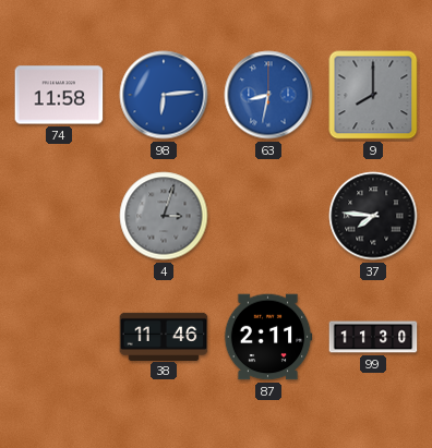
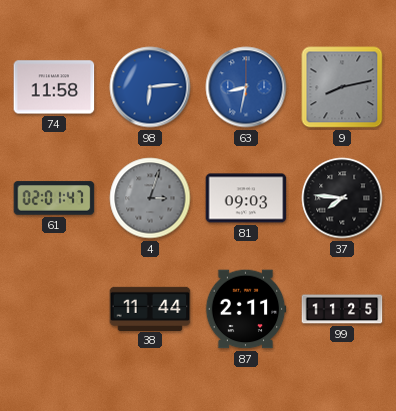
9: 8:00 -> 8:13
61: none -> 02:01
81: none -> 09:03
38: 11:46 -> 11:44
99: 11:30 -> 11:25
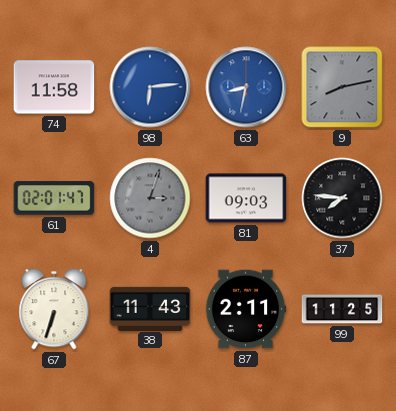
67: none -> 6:33
38: 11:44 -> 11:43
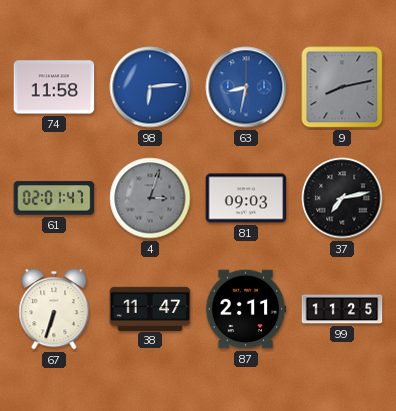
37: 7:46 -> 7:13
38: 11:43 -> 11:47
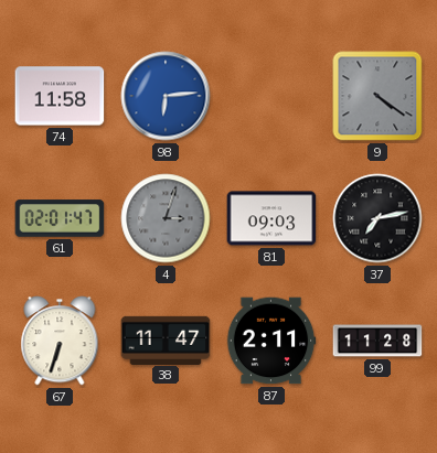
63: 8:32 -> none
9: 8:13 -> 4:21
99: 11:25 -> 11:28
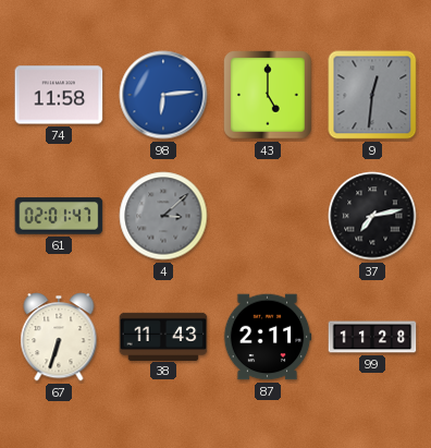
43: none -> 5:00
9: 4:21 -> 12:31
4: 3:03 -> 3:08
81: 09:03 -> none
38: 11:47 -> 11:43
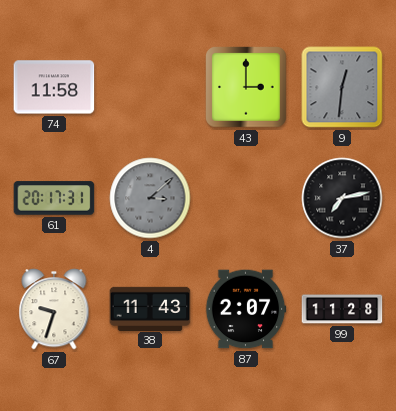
98: 6:14 -> none
43: 5:00 -> 3:00
61: 02:01 -> 20:17
67: 6:33 -> 9:33
87: 2:11 -> 2:07
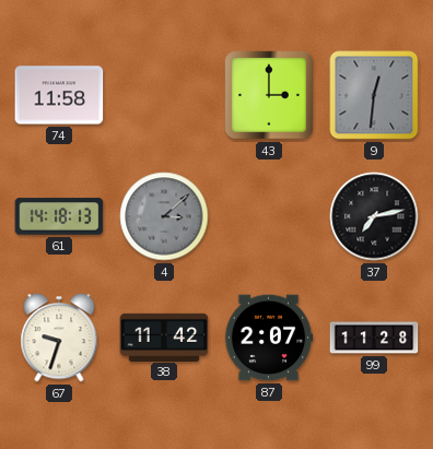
61: 20:17 -> 14:18
38: 11:43 -> 11:42
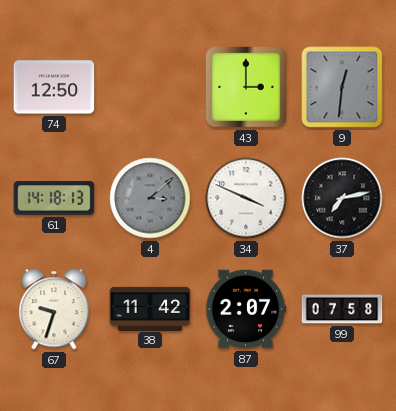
74: 11:58 -> 12:50
34: none -> 3:49
99: 11:28 -> 07:58
